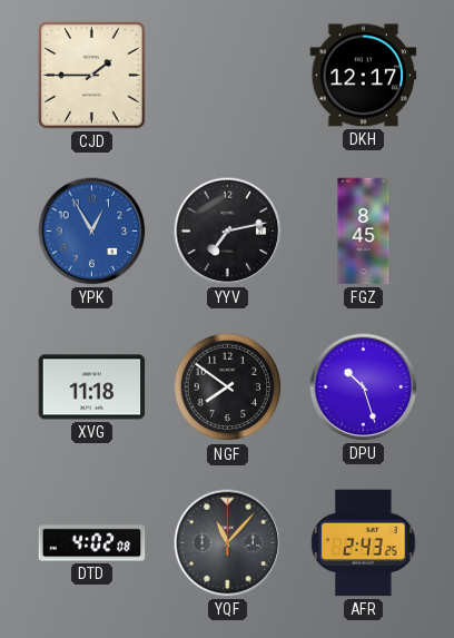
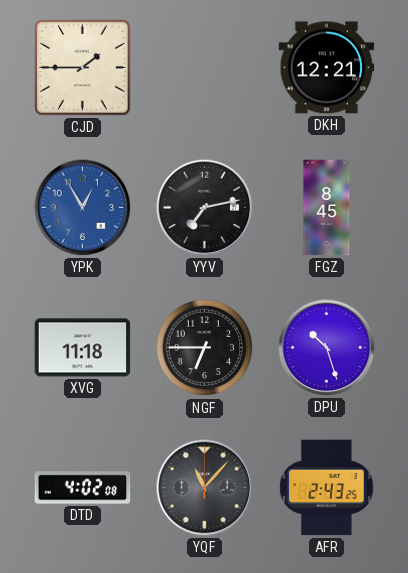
DKH: 12:17 -> 12:21
NGF: 7:51 -> 6:45
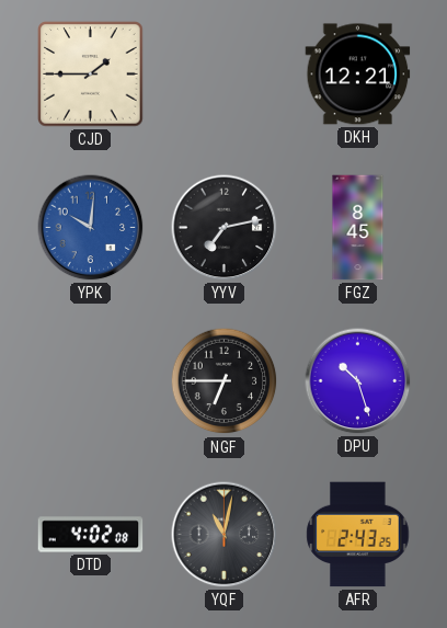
YPK: 12:55 -> 10:01
XVG: 11:18 -> none
YQF: 11:07 -> 11:02
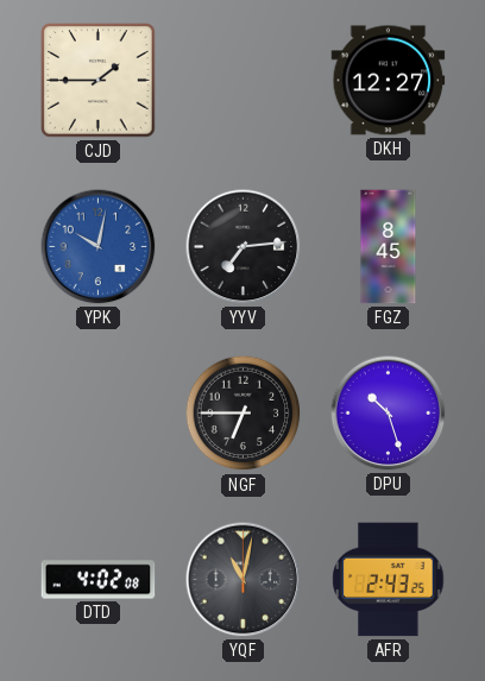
DKH: 12:21 -> 12:27
YPK: 10:01 -> 10:02
YYV: 7:13 -> 7:14
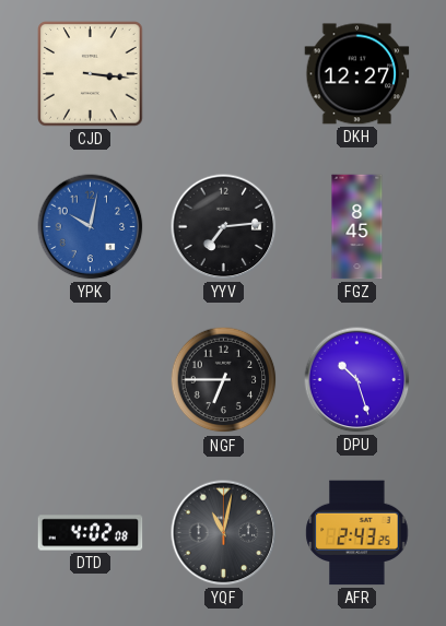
CJD: 1:45 -> 3:16
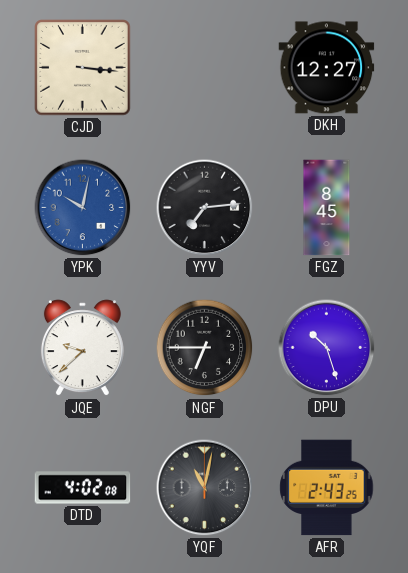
JQE: none -> 9:38
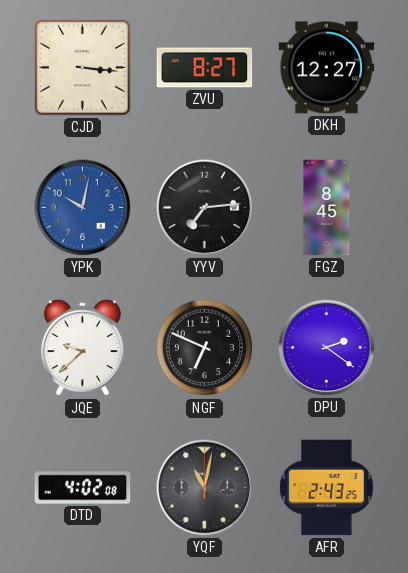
ZVU: none -> 8:27
NGF: 6:45 -> 6:49
DPU: 10:27 -> 2:21
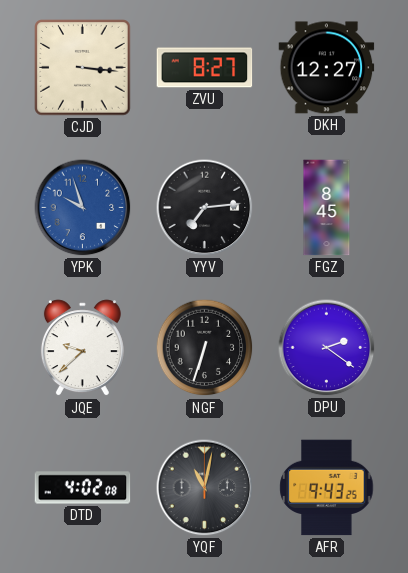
YPK: 10:02 -> 9:57
NGF: 6:49 -> 6:33
AFR: 2:43 -> 9:43
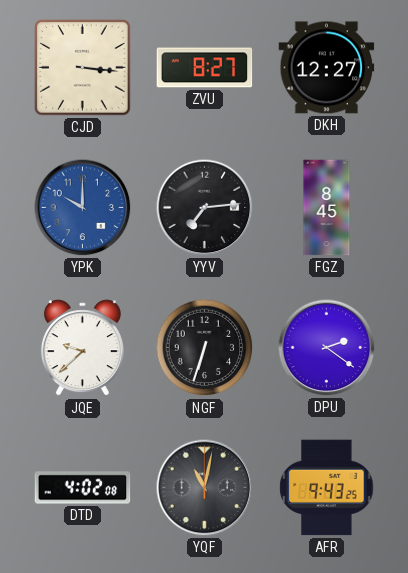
YPK: 9:57 -> 10:00
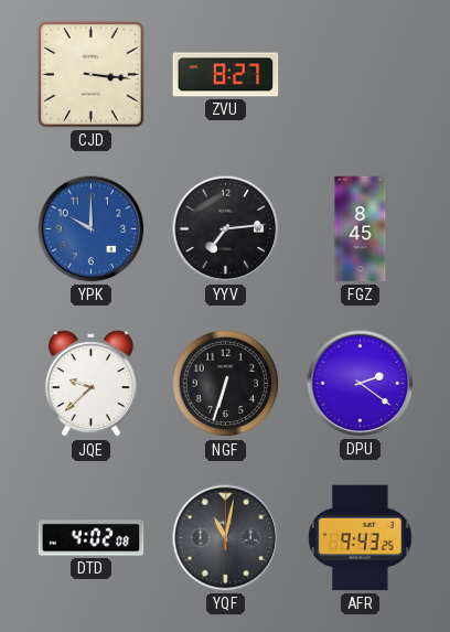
DKH: 12:27 -> none
